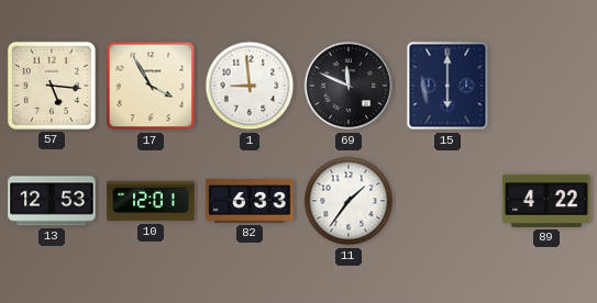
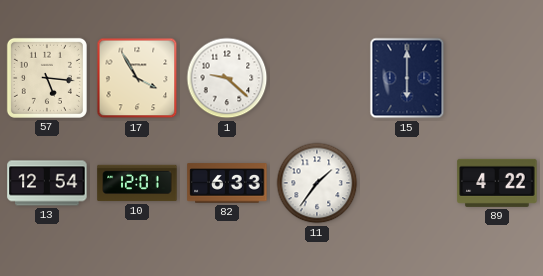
1: 8:59 -> 9:22
69: 11:49 -> none
13: 12:53 -> 12:54
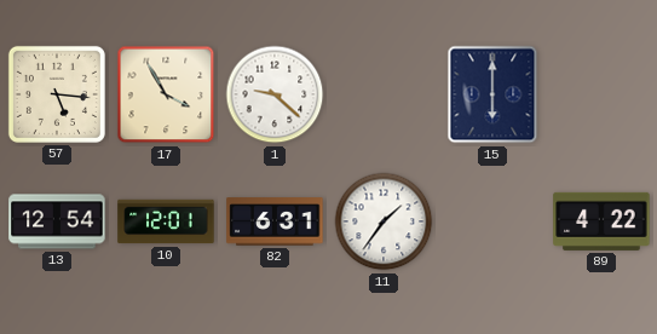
82: 6:33 -> 6:31
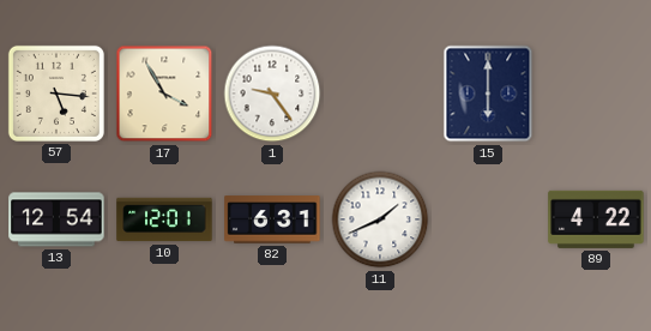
1: 9:22 -> 9:24
11: 1:36 -> 1:41
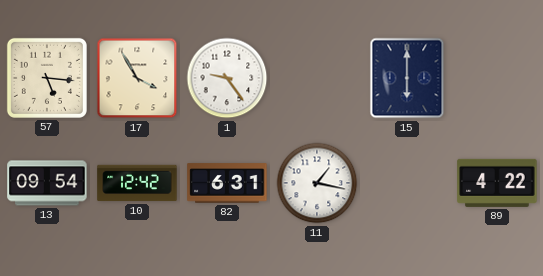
13: 12:54 -> 09:54
10: 12:01 -> 12:42
11: 1:41 -> 1:17
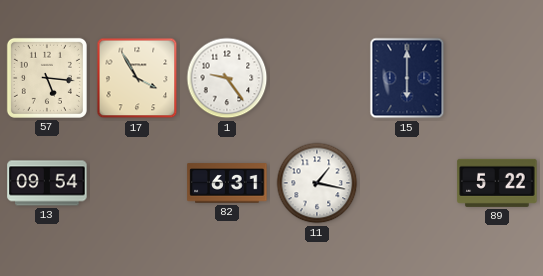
10: 12:42 -> none
89: 4:22 -> 5:22
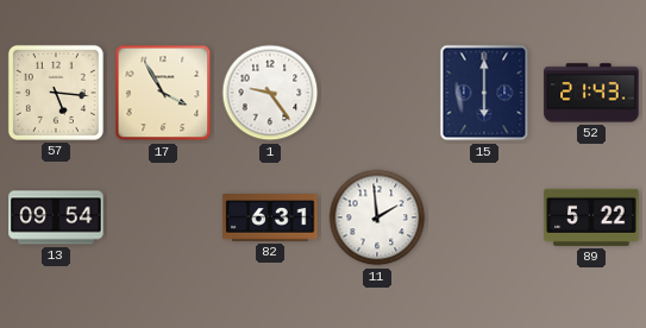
52: none -> 21:43
11: 1:17 -> 1:59
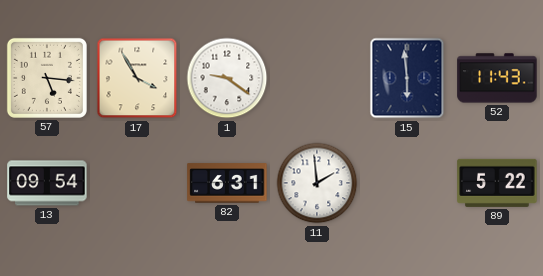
1: 9:24 -> 9:21
15: 6:00 -> 5:59
52: 21:43 -> 11:43
